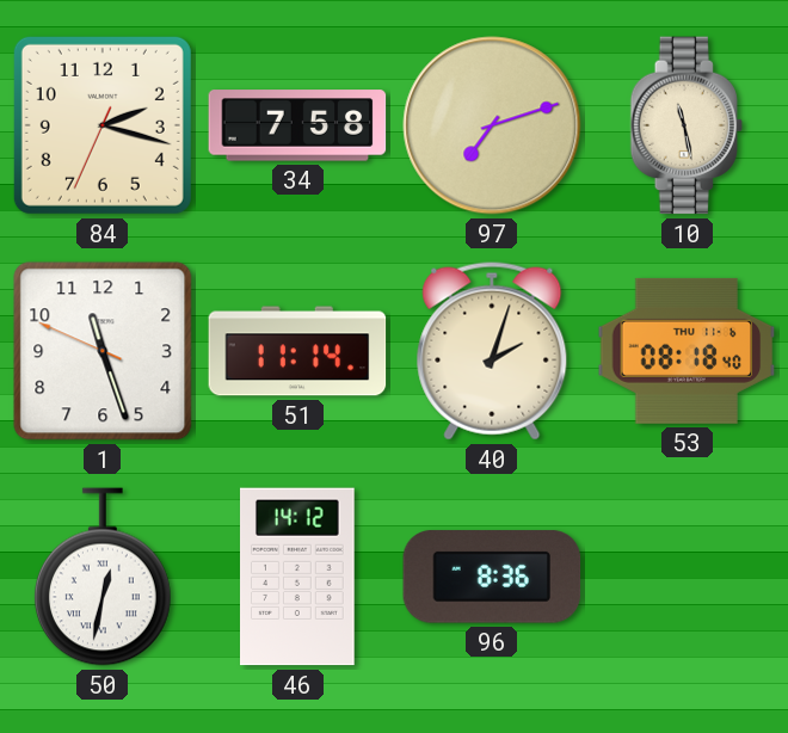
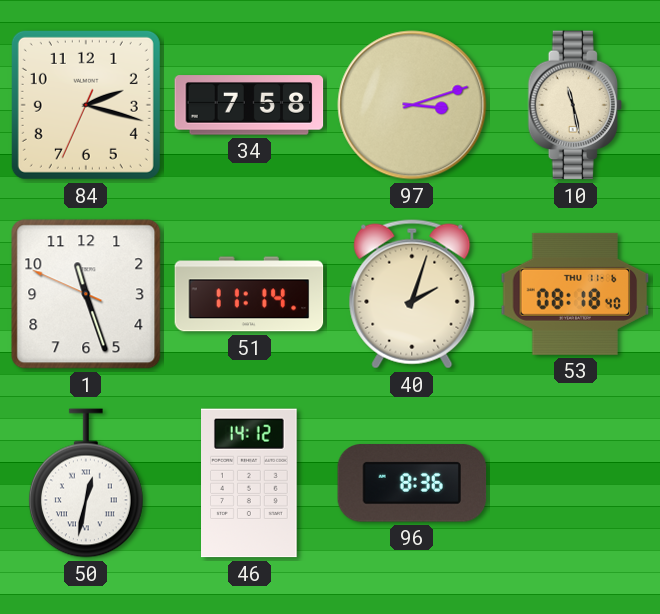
97: 7:12 -> 3:12
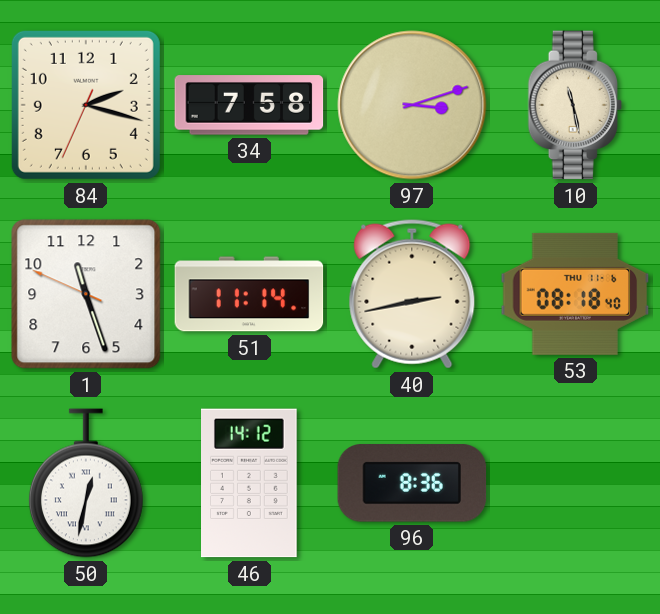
40: 2:03 -> 2:43
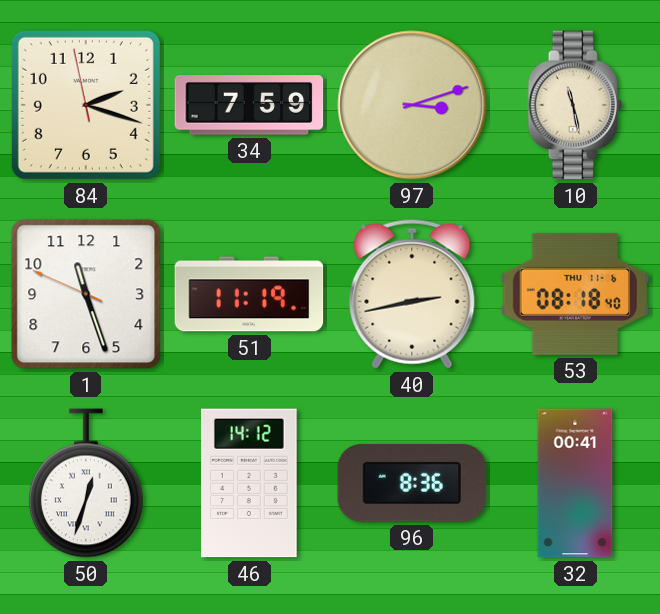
84: 2:17:34 -> 2:17:58
34: 7:58 -> 7:59
51: 11:14 -> 11:19
50: 12:32 -> 12:33
32: none -> 00:41
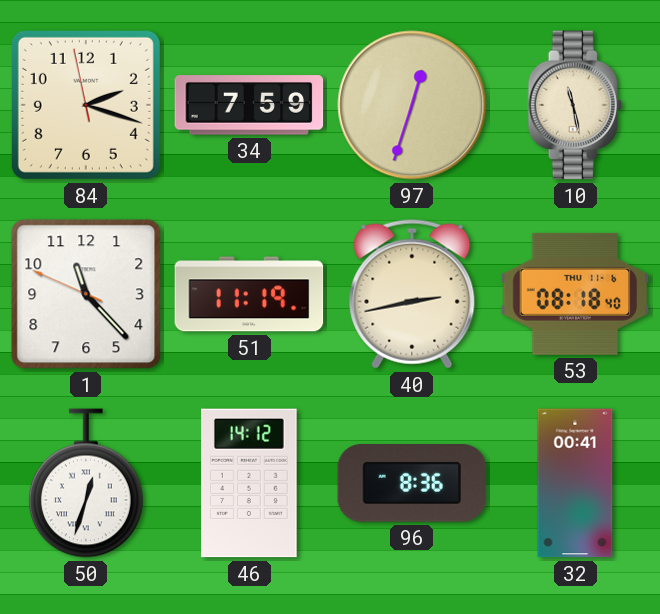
97: 3:12 -> 12:33
1: 11:26 -> 11:22
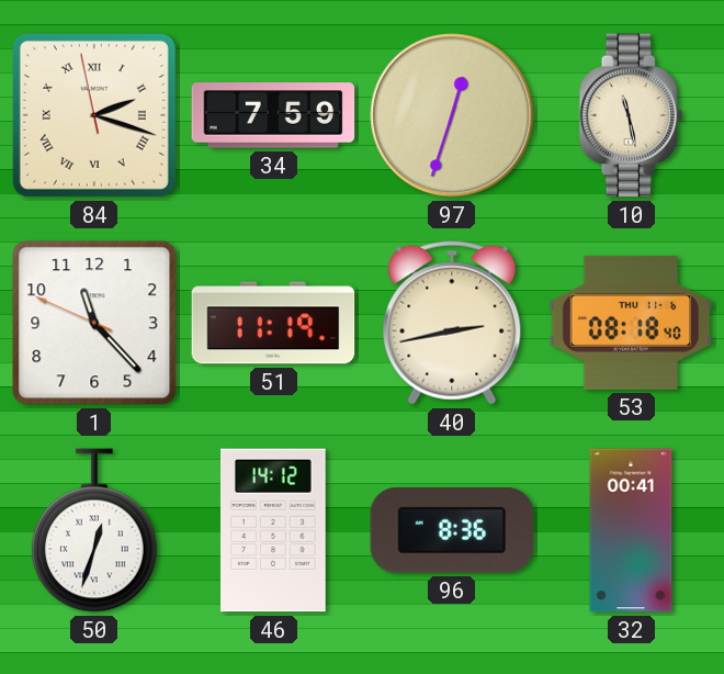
84 numerals: Arabic -> Roman
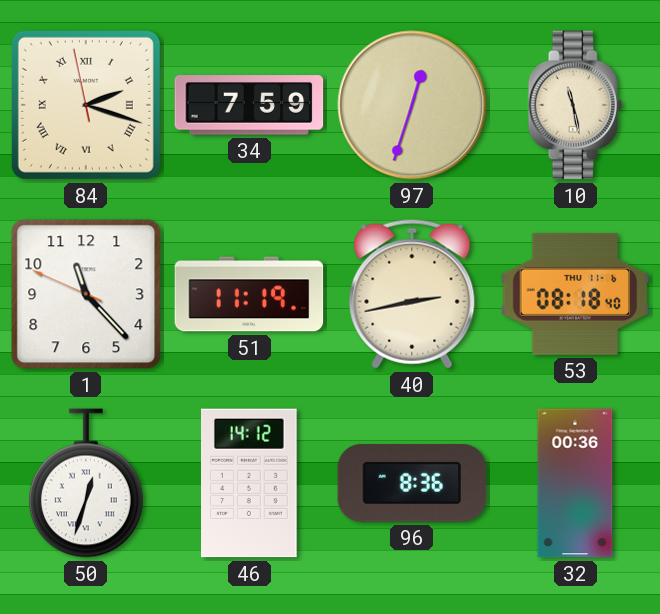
32: 00:41 -> 00:36
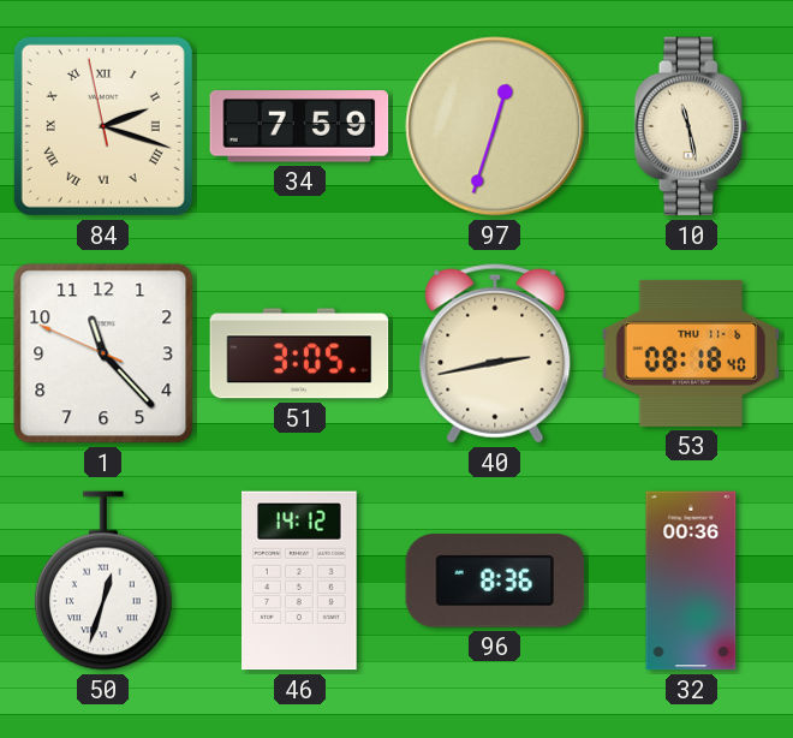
51: 11:19 -> 3:05
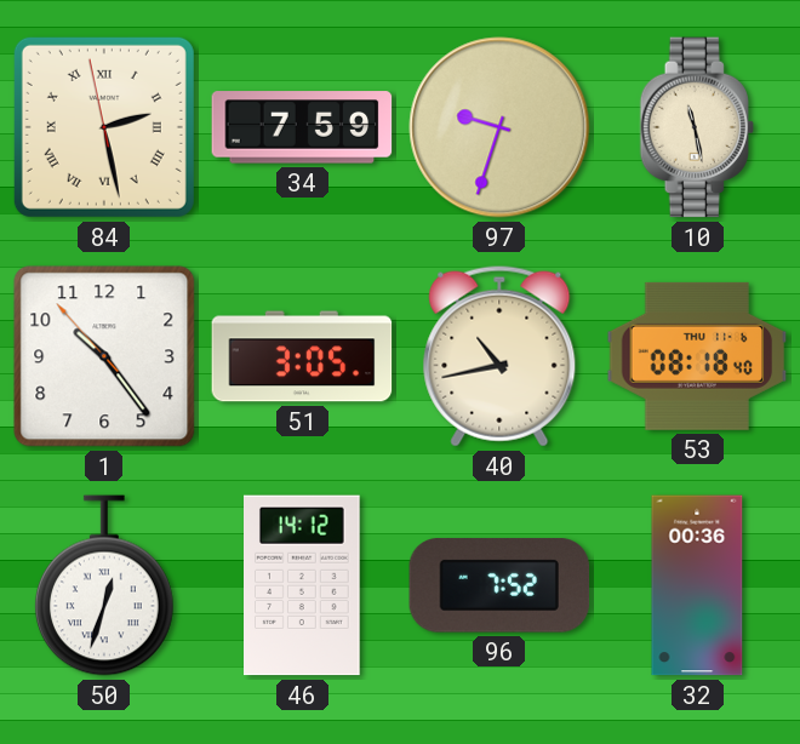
84: 2:17 -> 2:27
97: 12:33 -> 9:33
1: 11:22 -> 10:23
40: 2:43 -> 10:43
96: 8:36 -> 7:52
